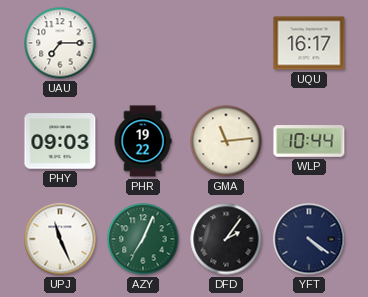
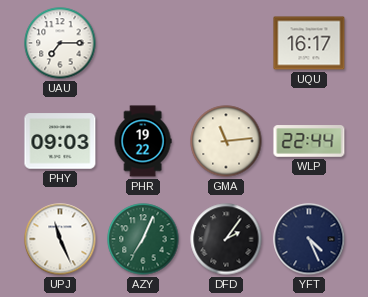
WLP: 10:44 -> 22:44
YFT: 4:21 -> 4:26
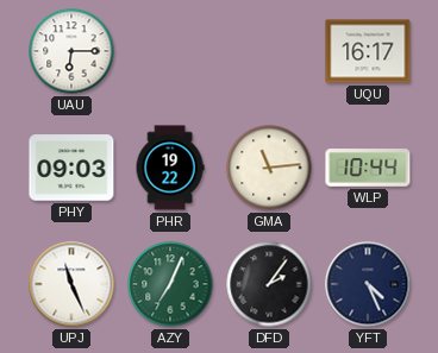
UAU: 7:15 -> 6:15
WLP: 22:44 -> 10:44
